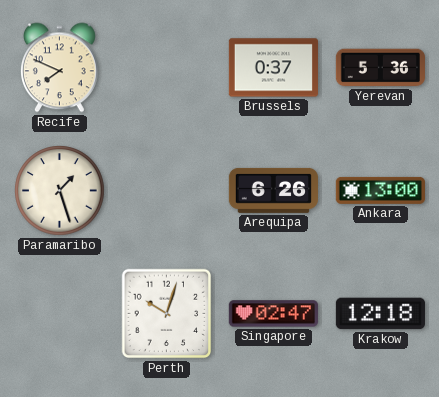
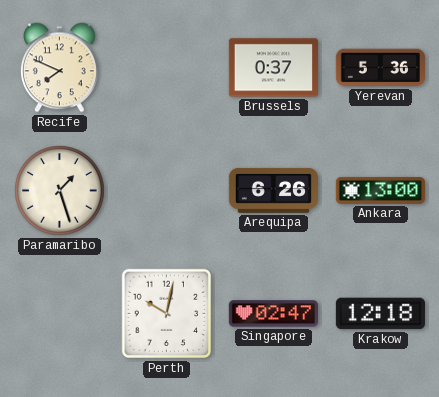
Perth: 10:03 -> 10:02
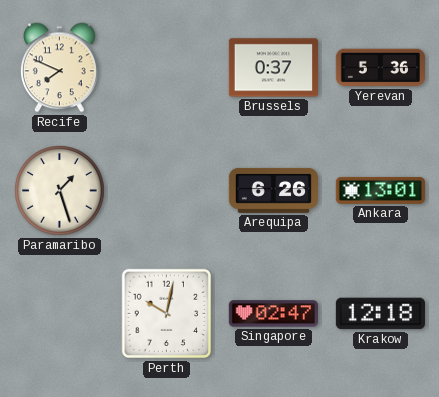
Ankara: 13:00 -> 13:01
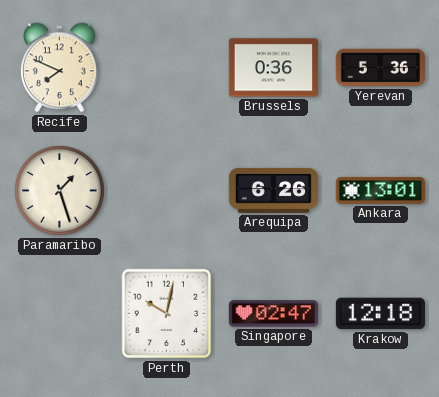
Brussels: 0:37 -> 0:36
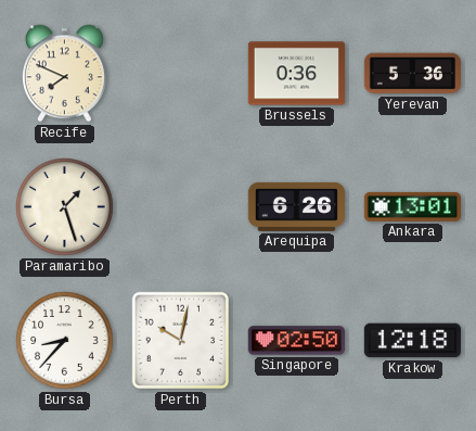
Bursa: none -> 8:37
Singapore: 02:47 -> 02:50
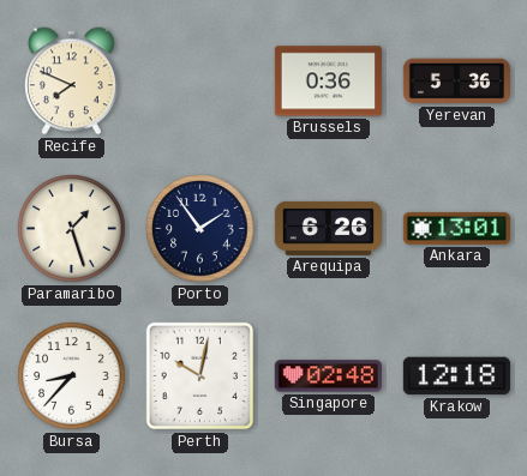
Porto: none -> 1:54
Singapore: 02:50 -> 02:48
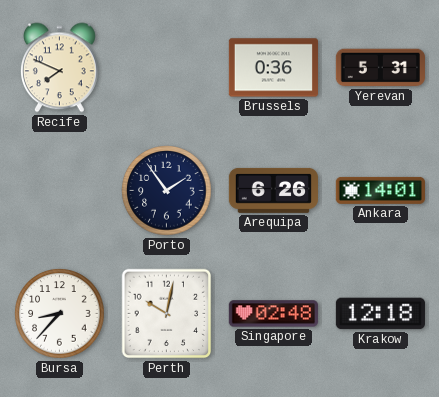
Yerevan: 5:36 -> 5:31
Paramaribo: 1:27 -> none
Ankara: 13:01 -> 14:01
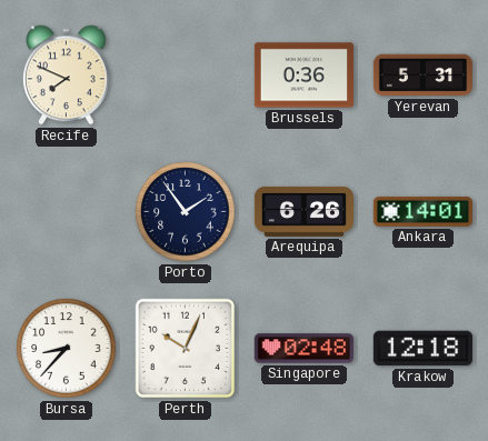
Perth: 10:02 -> 10:04
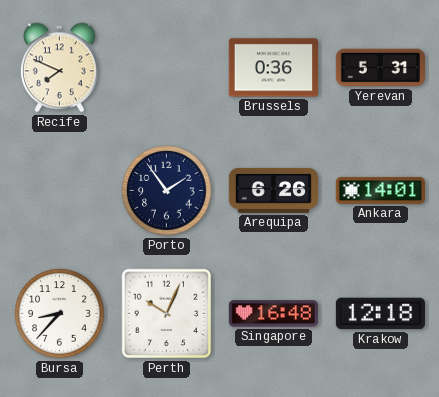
Singapore: 02:48 -> 16:48
